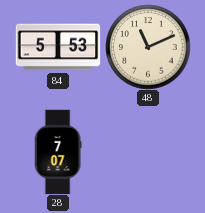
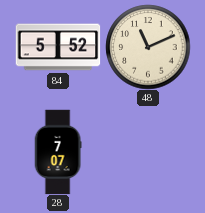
84: 5:53 -> 5:52
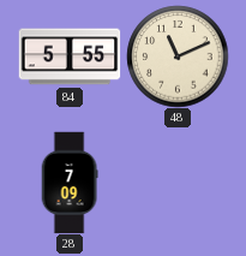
84: 5:52 -> 5:55
28: 7:07 -> 7:09
